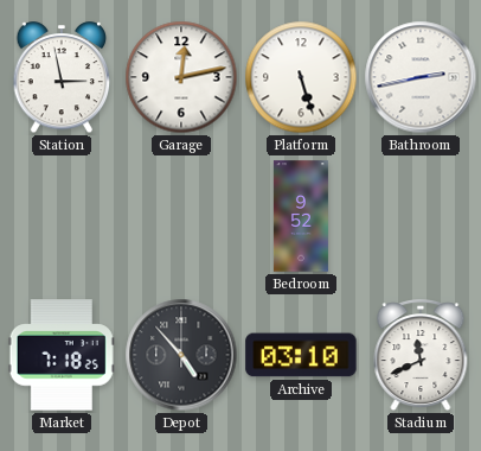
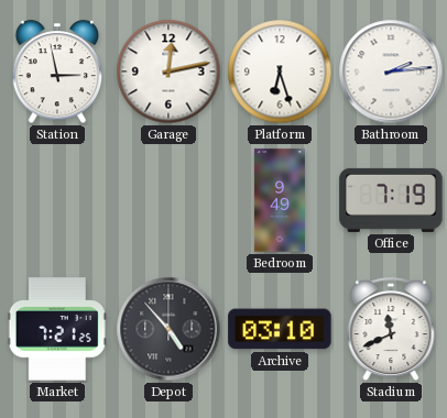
Platform: 5:27 -> 6:27
Bathroom: 2:43 -> 2:14
Bedroom: 9:52 -> 9:49
Office: none -> 7:19
Market: 7:18 -> 7:21
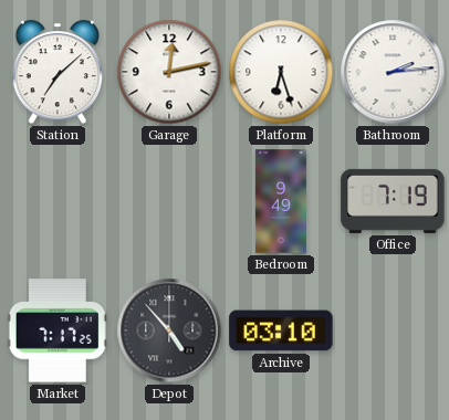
Station: 2:58 -> 7:08
Market: 7:21 -> 7:17
Stadium: 11:41 -> none
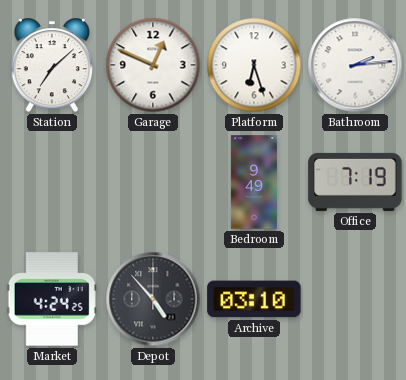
Garage: 12:13 -> 12:49
Market: 7:17 -> 4:24
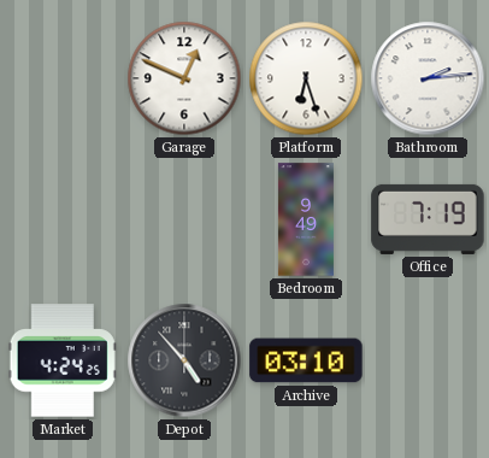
Station: 7:08 -> none
